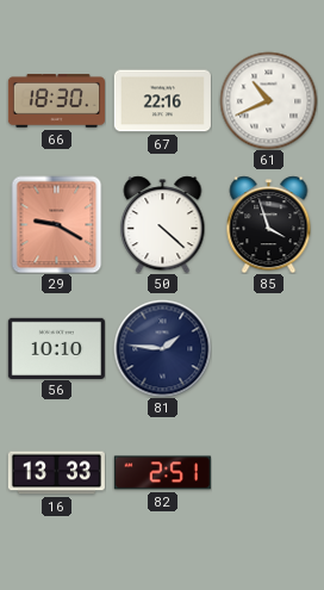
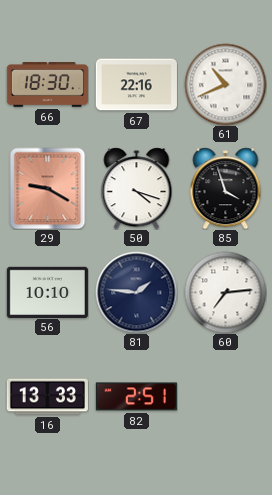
50: 4:22 -> 4:18
60: none -> 7:14
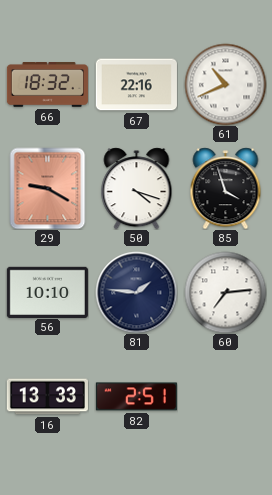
66: 18:30 -> 18:32
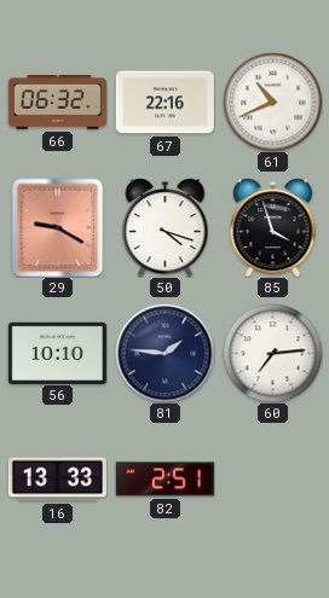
66: 18:32 -> 06:32
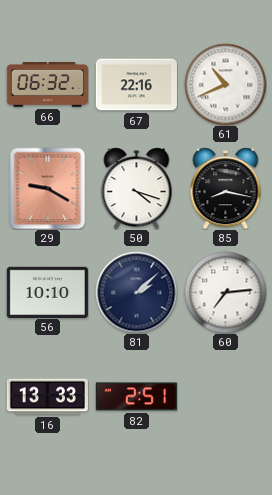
85: 3:57 -> 8:17
81: 1:46 -> 2:08
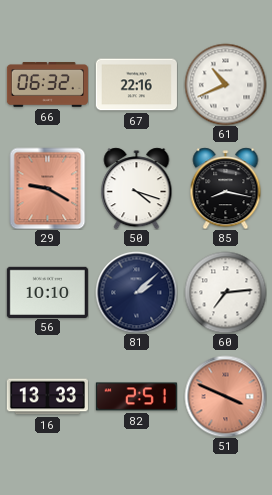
51: none -> 3:49
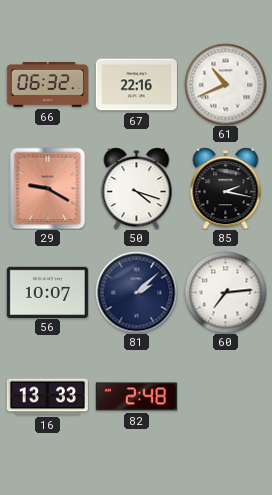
85: 8:17 -> 2:17
56: 10:10 -> 10:07
82: 2:51 -> 2:48
51: 3:49 -> none
